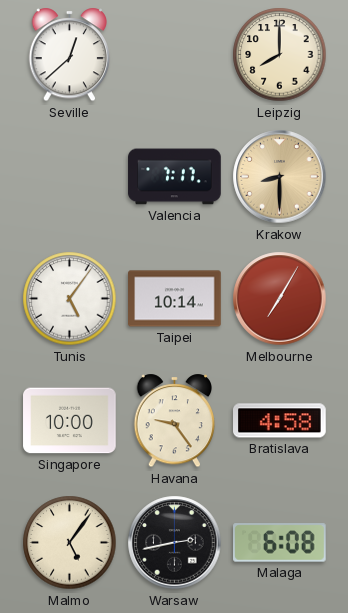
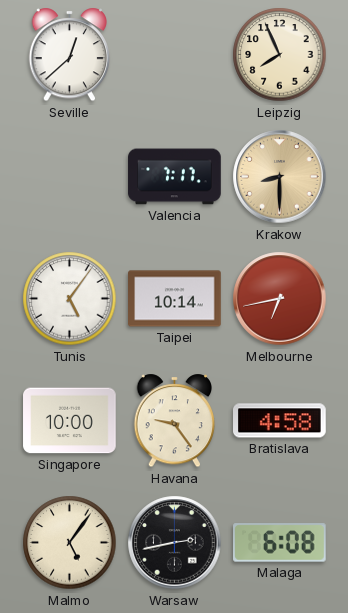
Leipzig: 8:00 -> 7:56
Melbourne: 7:05 -> 6:43
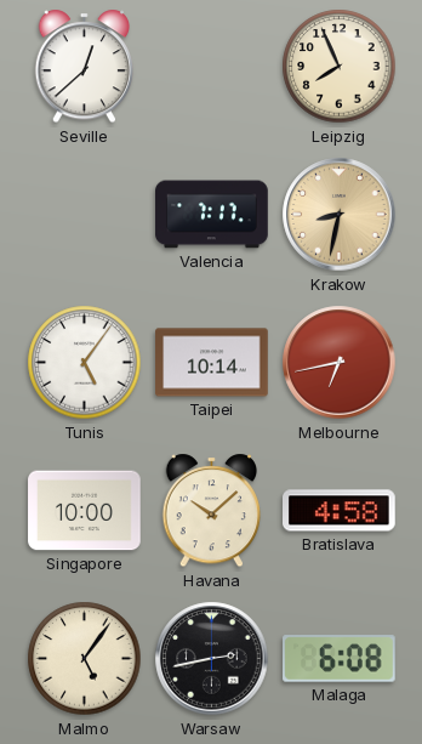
Krakow: 8:30 -> 8:32
Havana: 9:24 -> 10:08
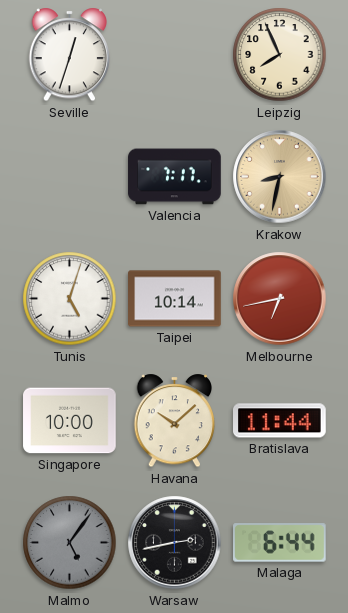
Seville: 12:38 -> 12:33
Tunis: 5:06 -> 5:03
Bratislava: 4:58 -> 11:44
Malmo dial: cream -> grey
Malaga: 6:08 -> 6:44
